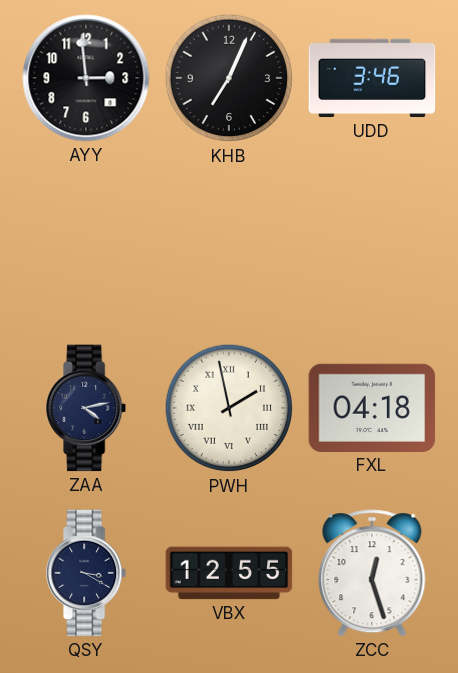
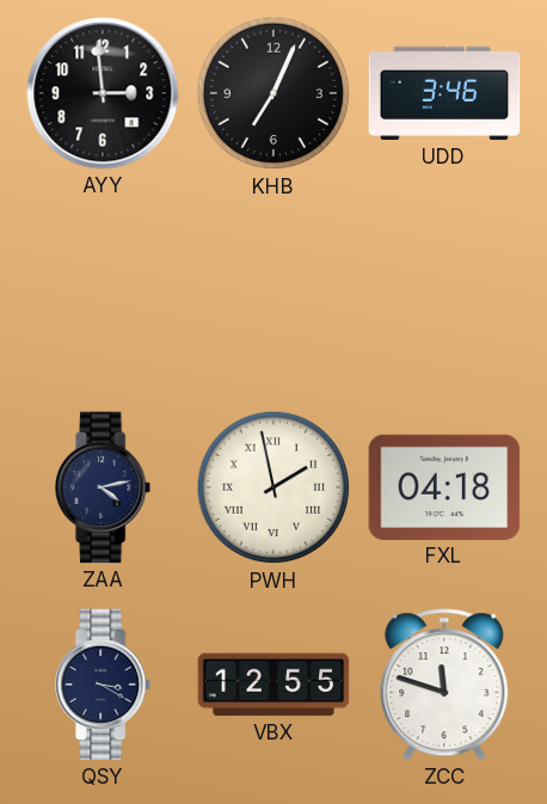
ZCC: 12:27 -> 11:48
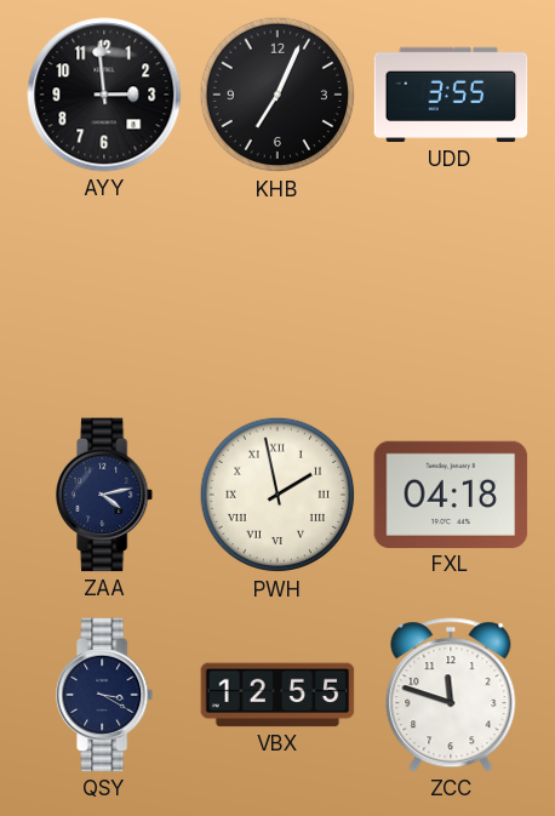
UDD: 3:46 -> 3:55
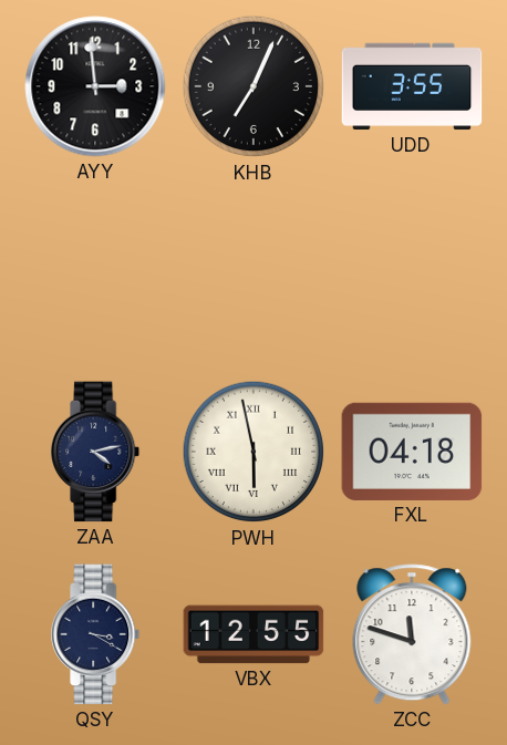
PWH: 1:58 -> 5:58
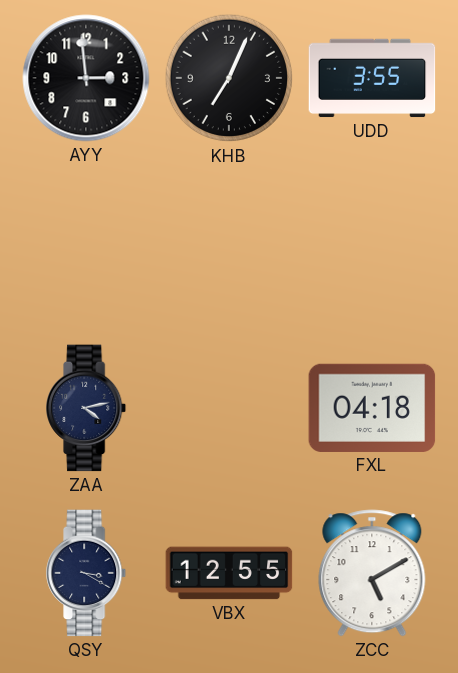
PWH: 5:58 -> none
ZCC: 11:48 -> 5:10
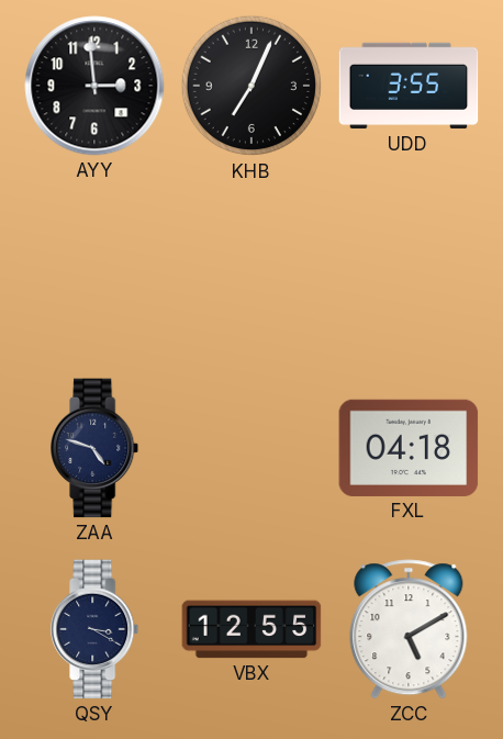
ZAA: 4:13 -> 4:48
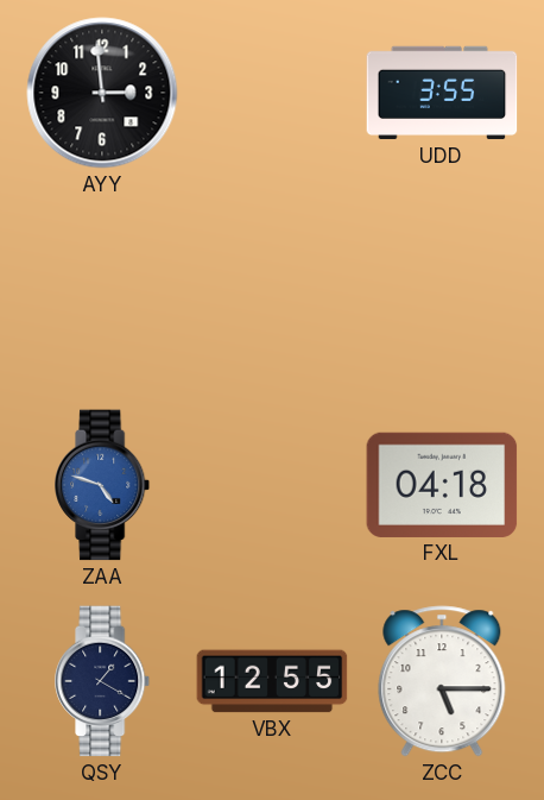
KHB: 7:04 -> none
ZAA dial: navy -> blue
QSY: 3:20 -> 1:20
ZCC: 5:10 -> 5:15
